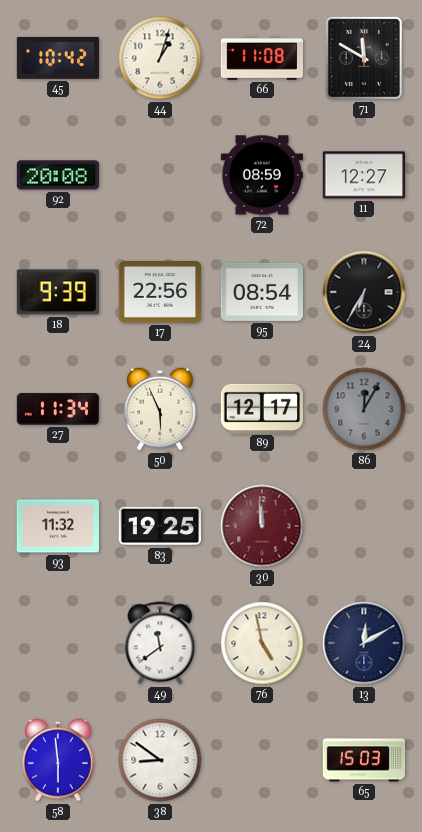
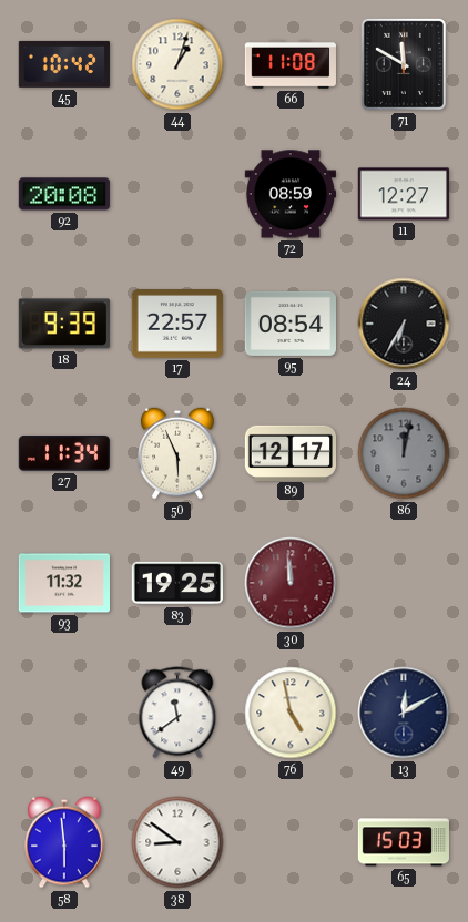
17: 22:56 -> 22:57
86: 12:05 -> 12:02
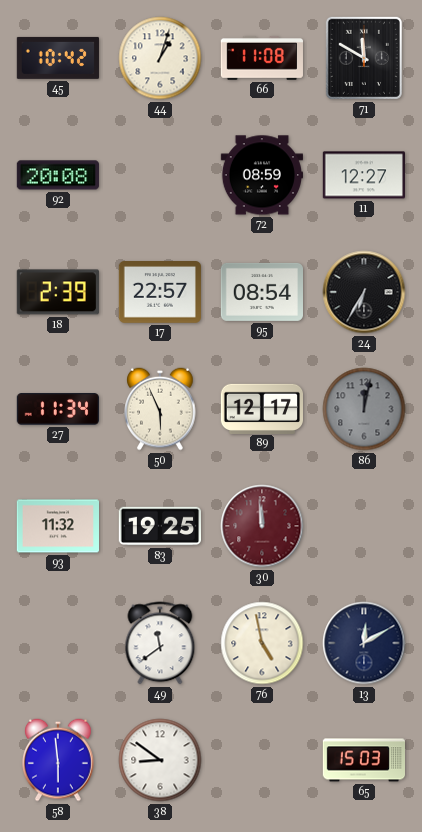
18: 9:39 -> 2:39
